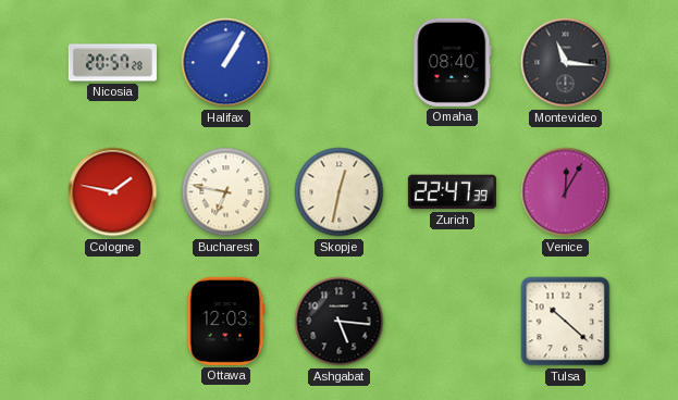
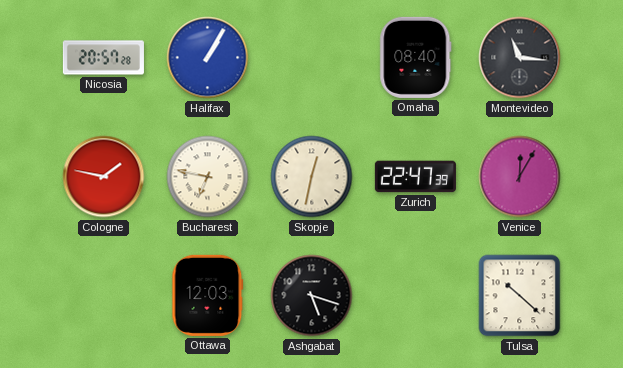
Ashgabat: 5:16 -> 5:18
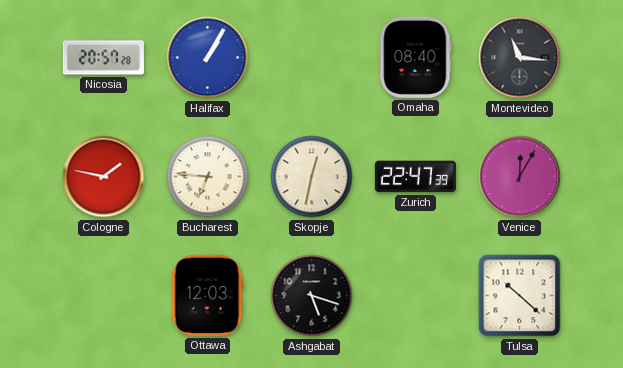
Bucharest: 6:47 -> 6:46
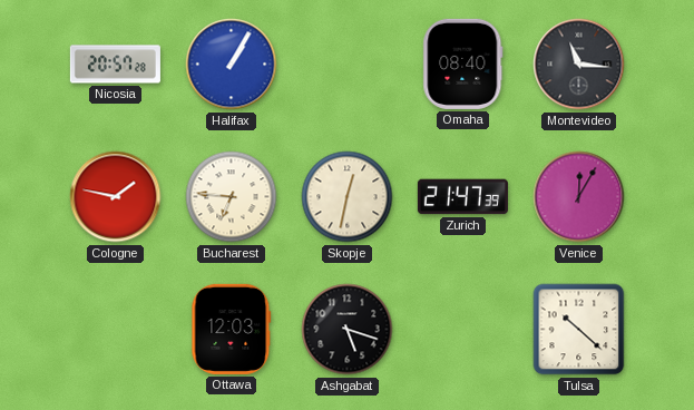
Zurich: 22:47 -> 21:47
